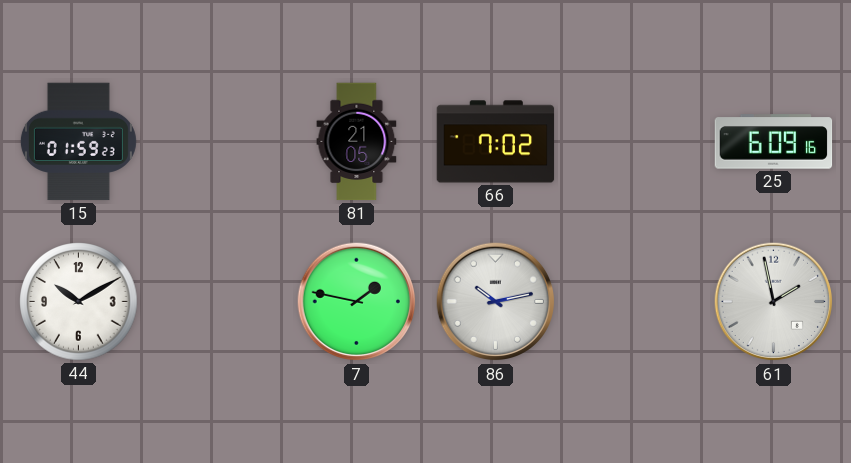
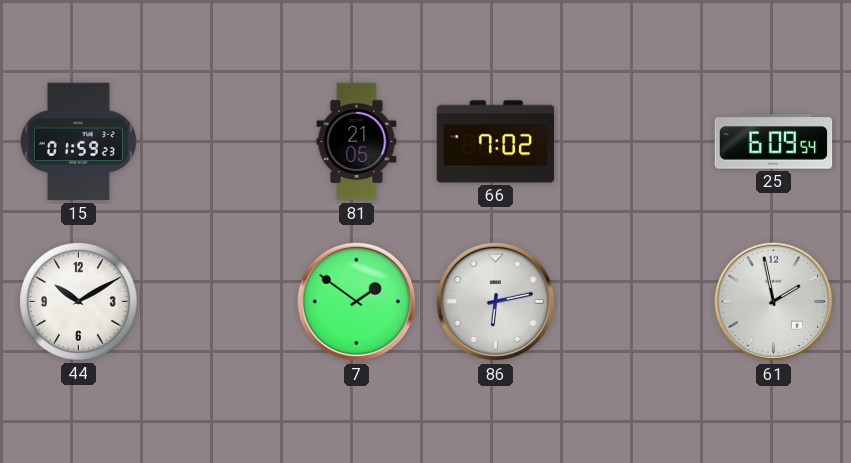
25: 6:09:16 -> 6:09:54
7: 1:47 -> 1:51
86: 10:13 -> 6:13
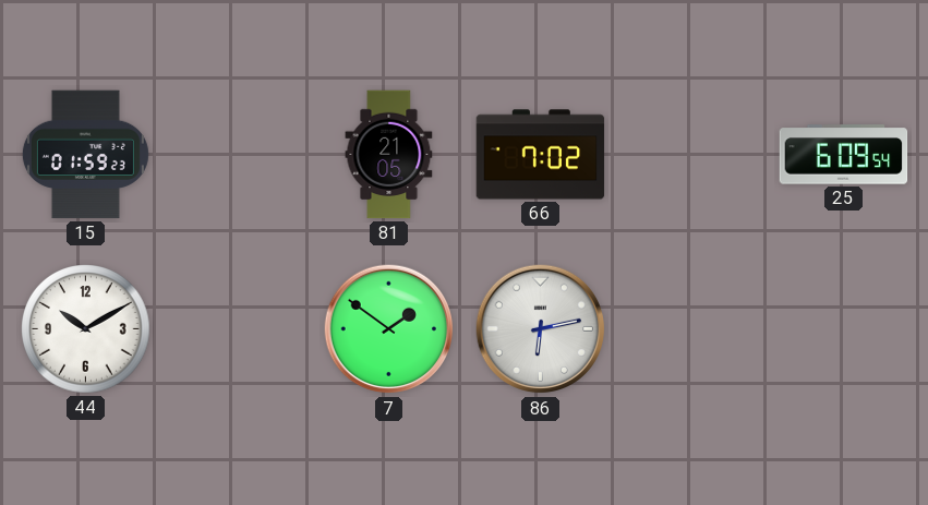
61: 1:58 -> none
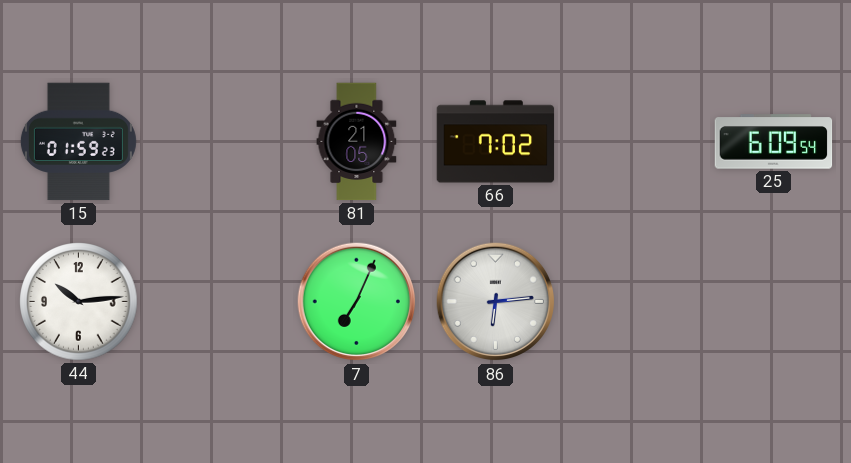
44: 10:10 -> 10:14
7: 1:51 -> 7:04
86: 6:13 -> 6:14
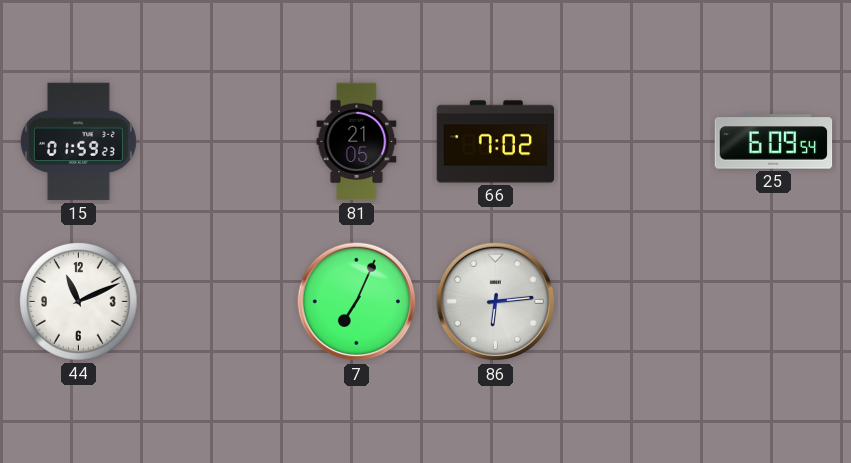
44: 10:14 -> 11:11
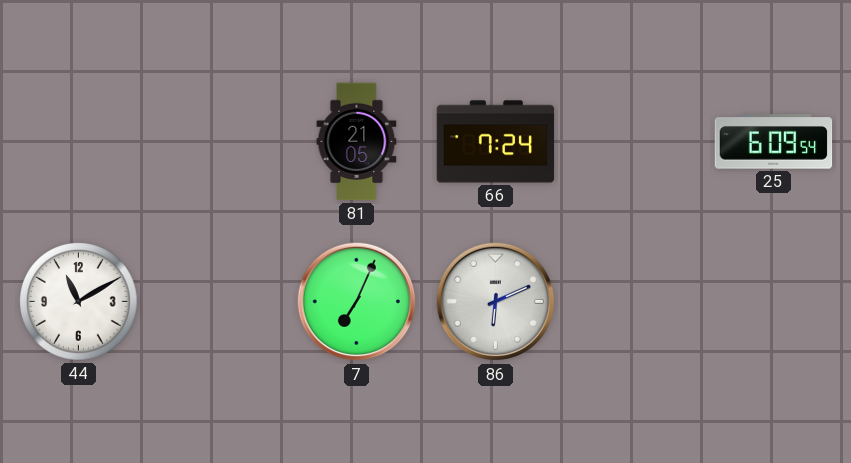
15: 01:59 -> none
66: 7:02 -> 7:24
44: 11:11 -> 11:10
86: 6:14 -> 6:11
